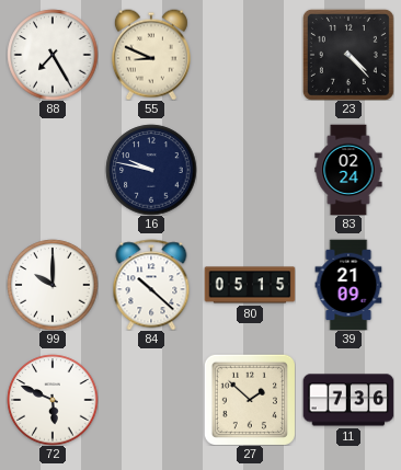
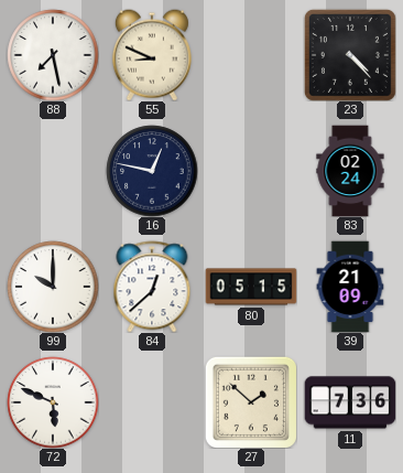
88: 7:25 -> 7:28
16: 9:47 -> 12:47
84: 10:22 -> 12:38
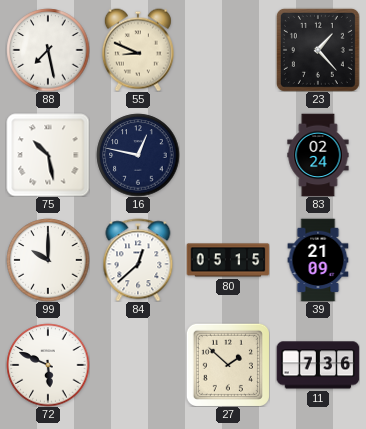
23: 4:23 -> 1:23
75: none -> 10:28
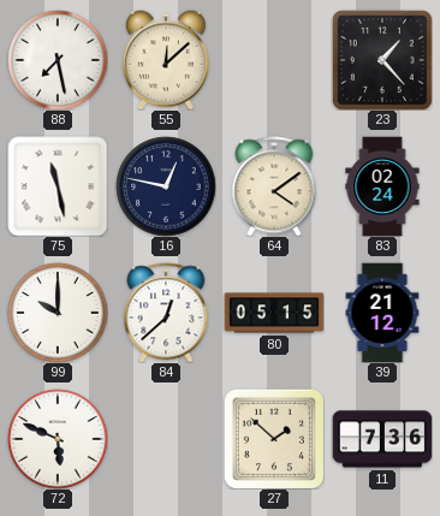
55: 8:49 -> 12:08
75: 10:28 -> 11:28
64: none -> 4:09
39: 21:09 -> 21:12
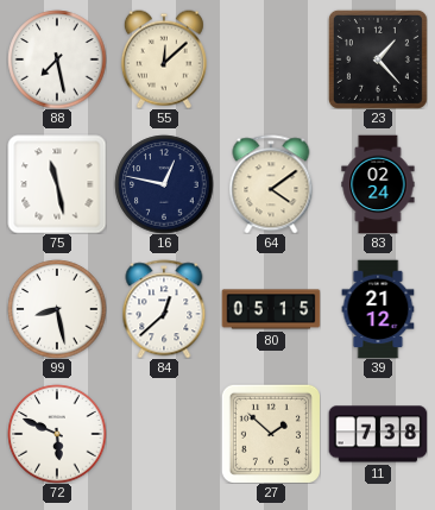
99: 10:00 -> 8:28
11: 7:36 -> 7:38
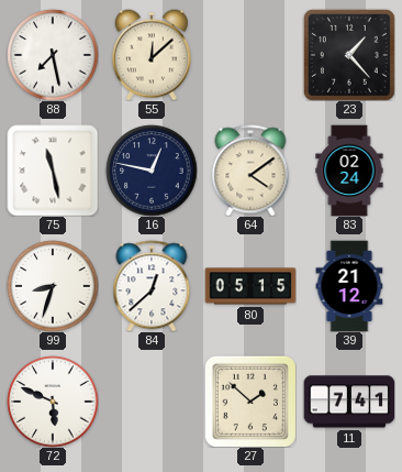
99: 8:28 -> 8:33
11: 7:38 -> 7:41
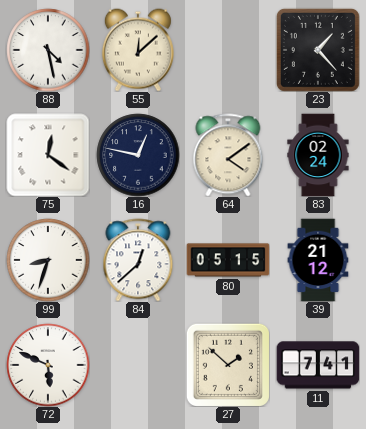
88: 7:28 -> 4:28
75: 11:28 -> 12:21
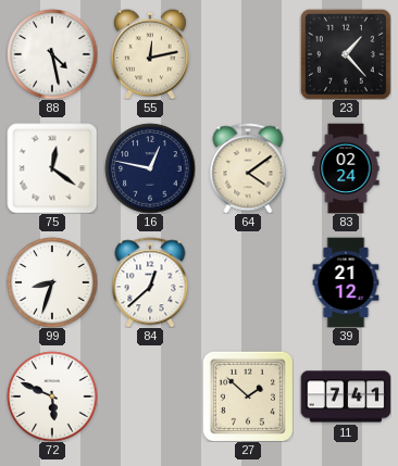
55: 12:08 -> 12:13
80: 05:15 -> none
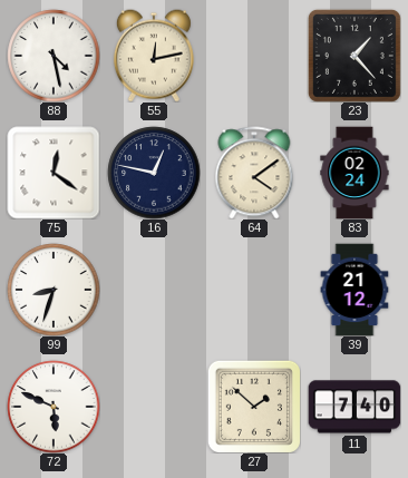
84: 12:38 -> none
11: 7:41 -> 7:40
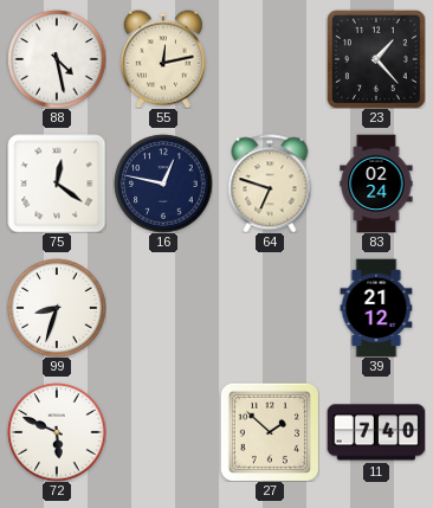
64: 4:09 -> 6:48
